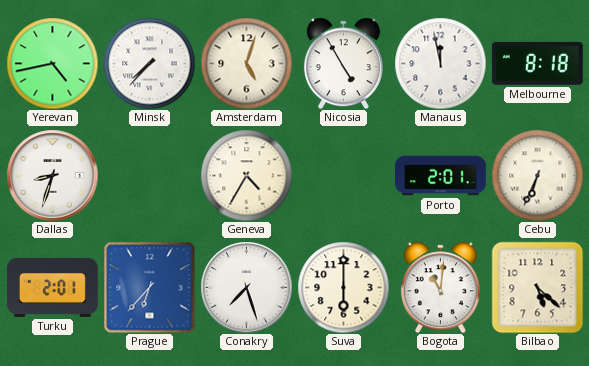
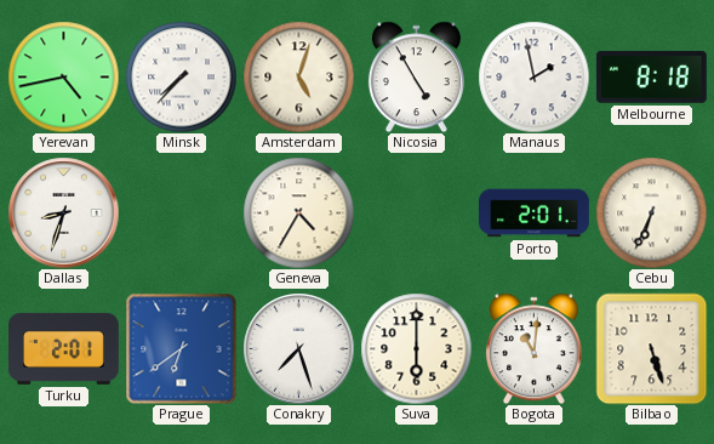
Manaus: 11:58 -> 1:58
Prague: 6:37 -> 6:39
Bilbao: 5:22 -> 5:27
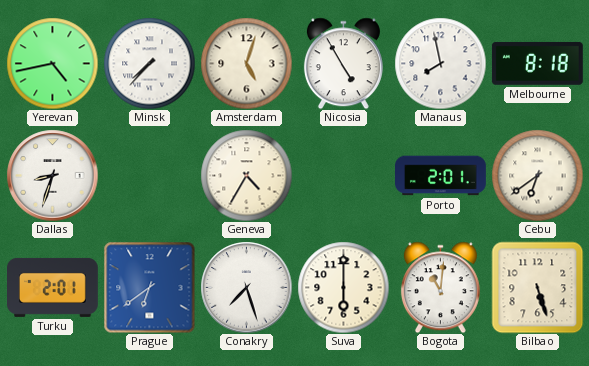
Manaus: 1:58 -> 7:58
Cebu: 6:34 -> 6:39
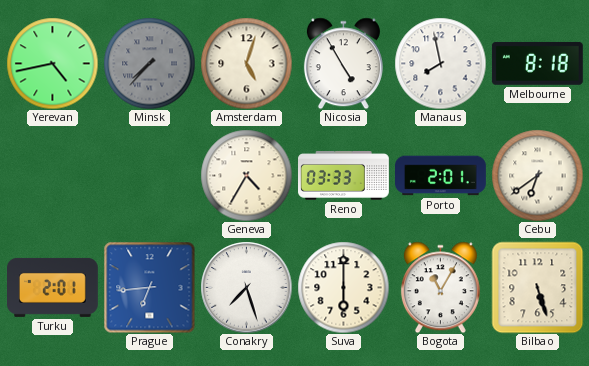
Minsk dial: white -> grey
Dallas: 8:33 -> none
Reno: none -> 03:33
Prague: 6:39 -> 6:44
Bogota: 11:01 -> 11:05
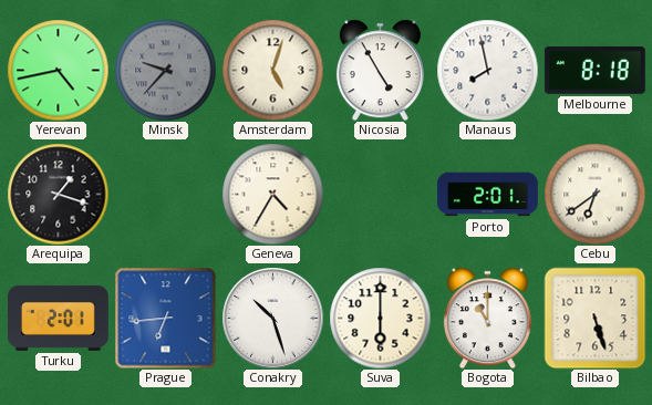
Minsk: 7:37 -> 9:37
Arequipa: none -> 1:18
Reno: 03:33 -> none
Conakry: 7:27 -> 10:27
Bogota: 11:05 -> 11:00
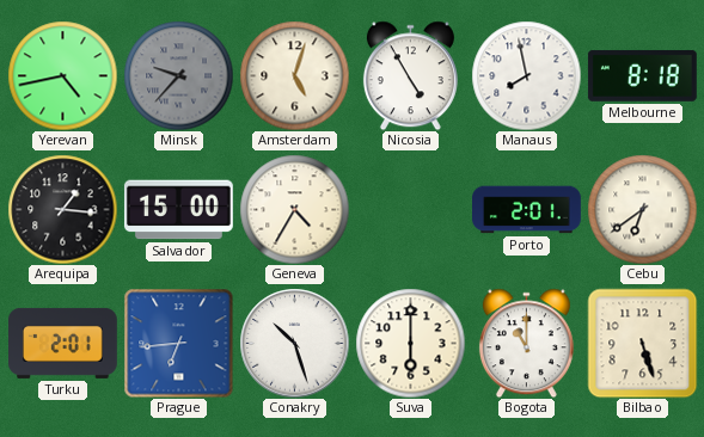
Arequipa: 1:18 -> 1:16
Salvador: none -> 15:00
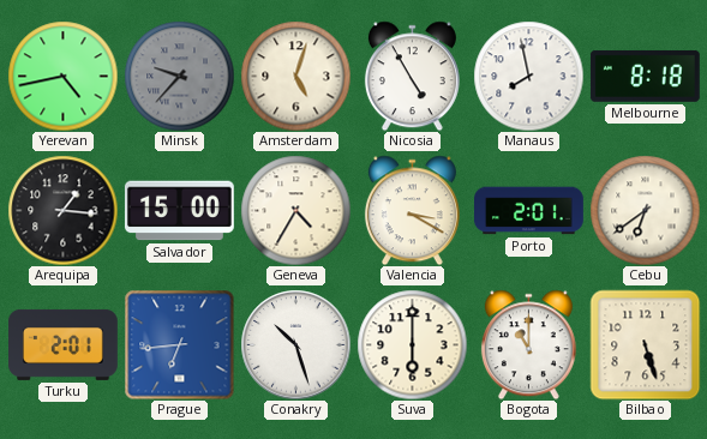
Valencia: none -> 3:20
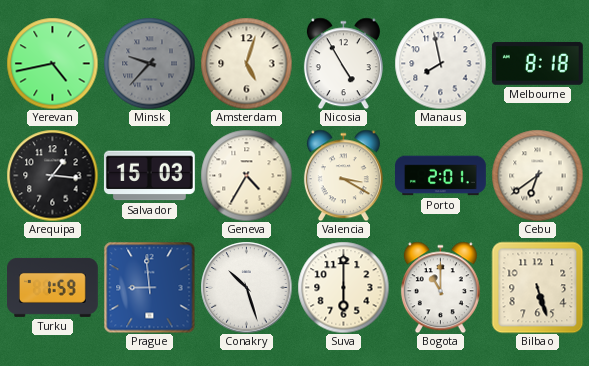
Salvador: 15:00 -> 15:03
Turku: 2:01 -> 1:59
Prague: 6:44 -> 8:59
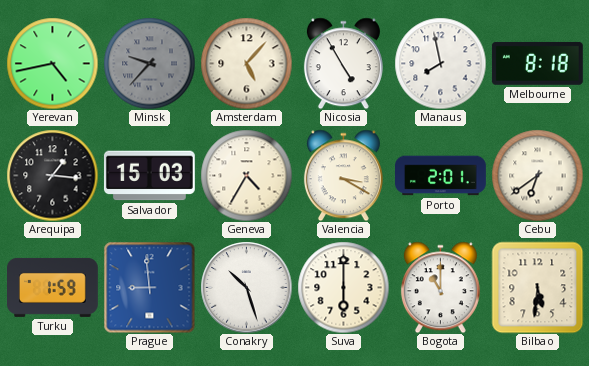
Amsterdam: 5:03 -> 5:07
Bilbao: 5:27 -> 5:31
